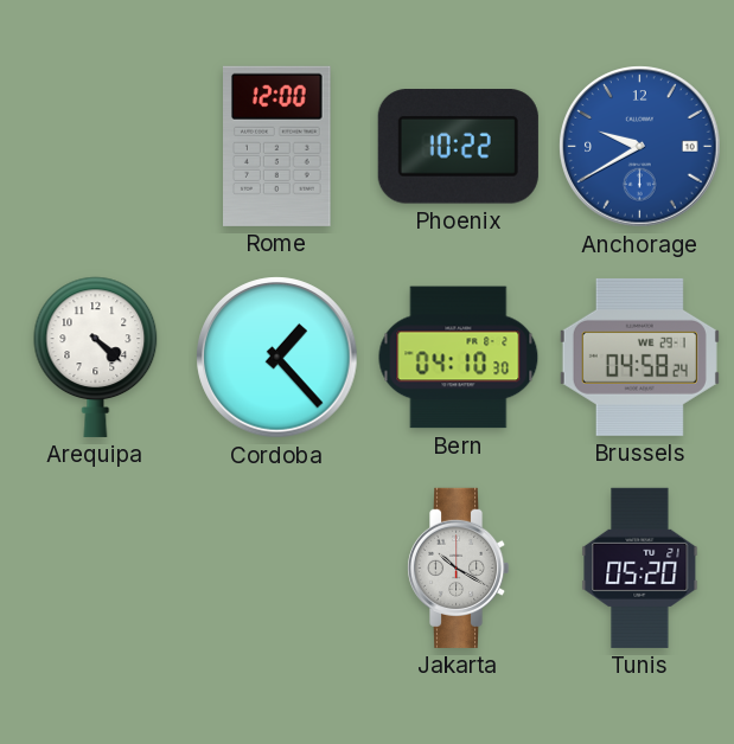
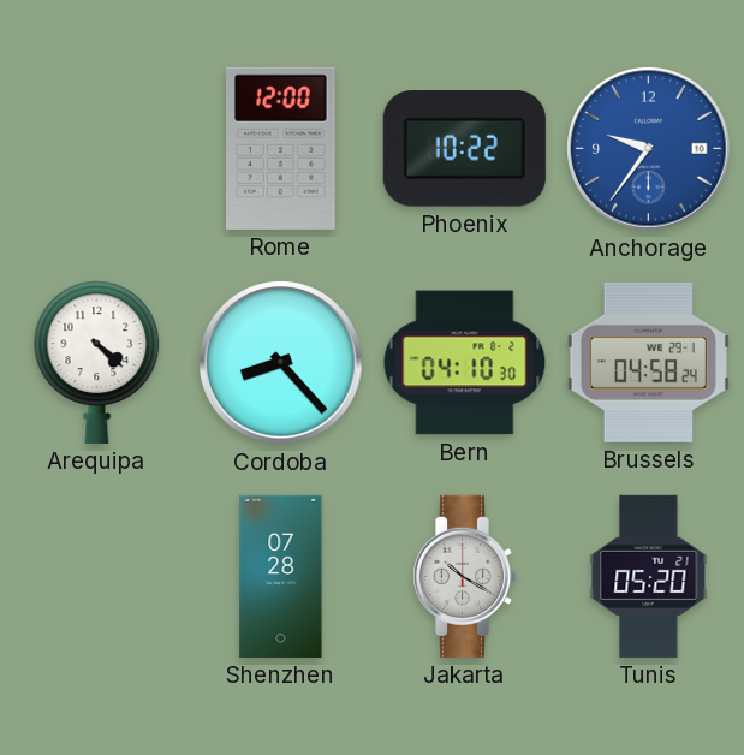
Anchorage: 9:40 -> 9:36
Cordoba: 1:23 -> 8:23
Shenzhen: none -> 07:28
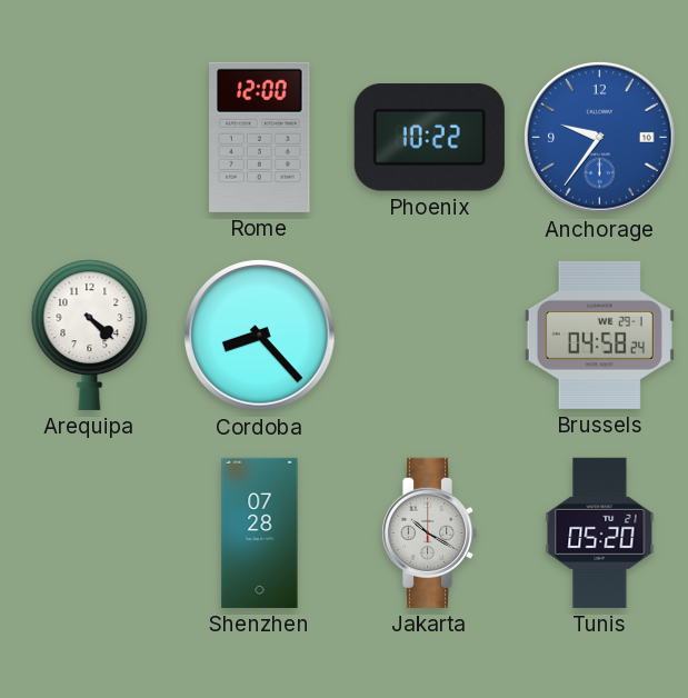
Bern: 04:10 -> none
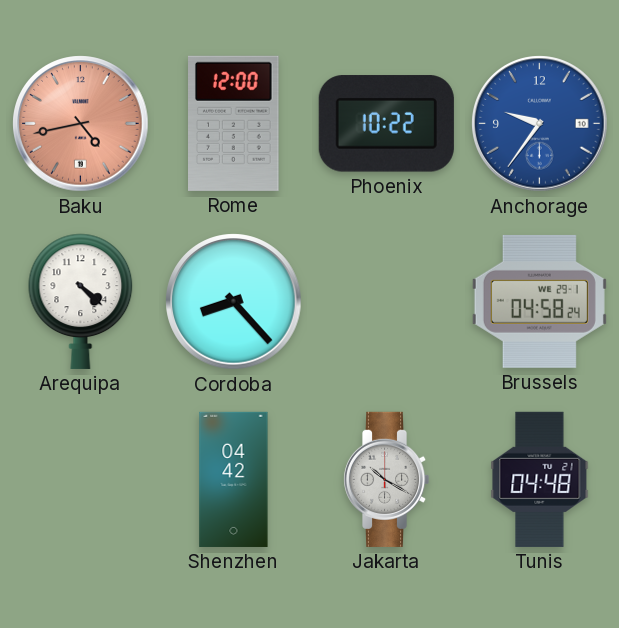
Baku: none -> 4:43
Shenzhen: 07:28 -> 04:42
Tunis: 05:20 -> 04:48
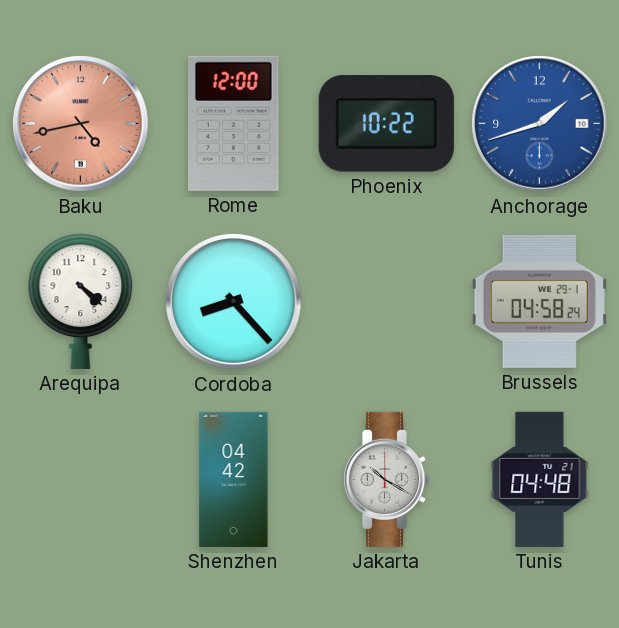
Anchorage: 9:36 -> 1:42
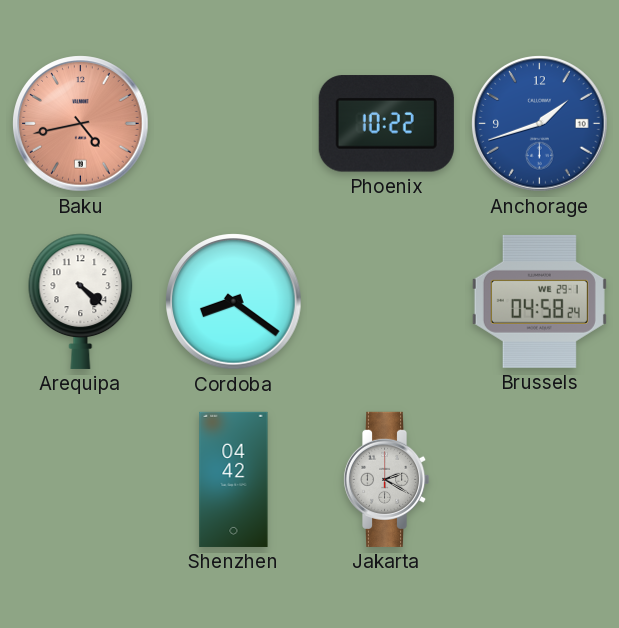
Rome: 12:00 -> none
Cordoba: 8:23 -> 8:21
Jakarta: 10:20 -> 2:20
Tunis: 04:48 -> none
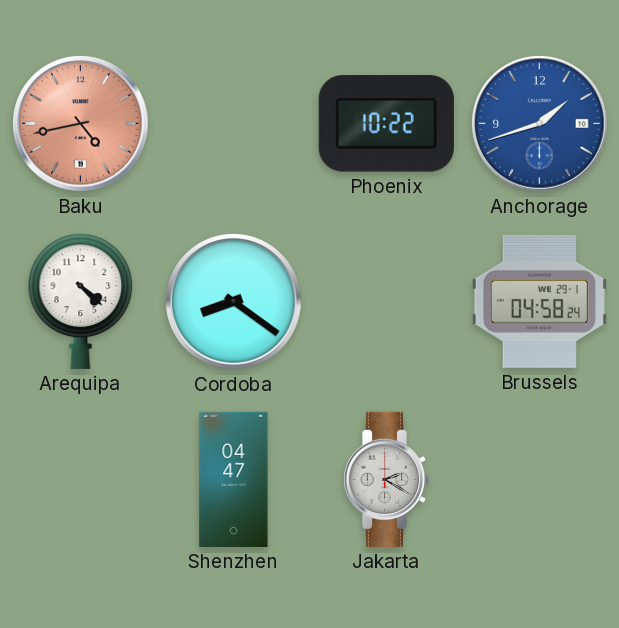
Shenzhen: 04:42 -> 04:47
